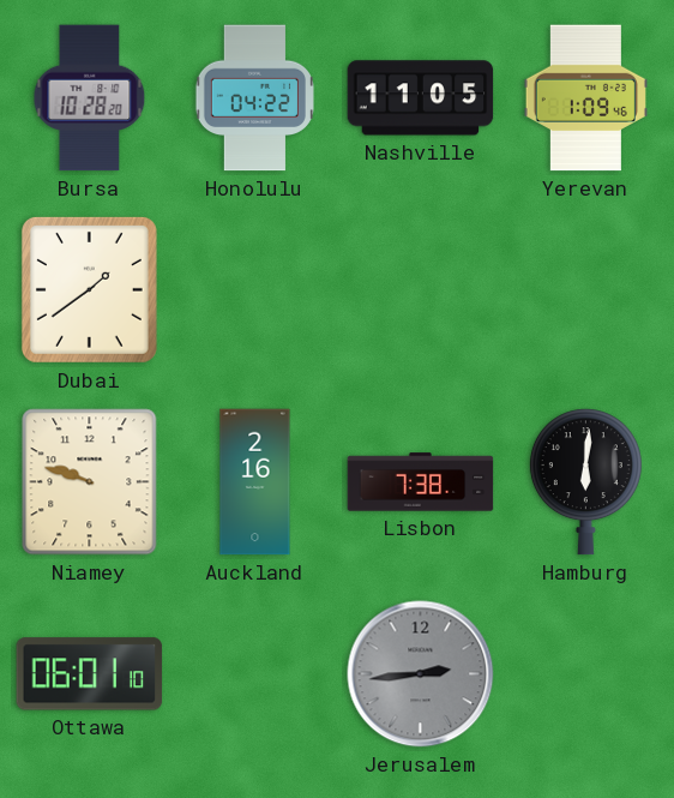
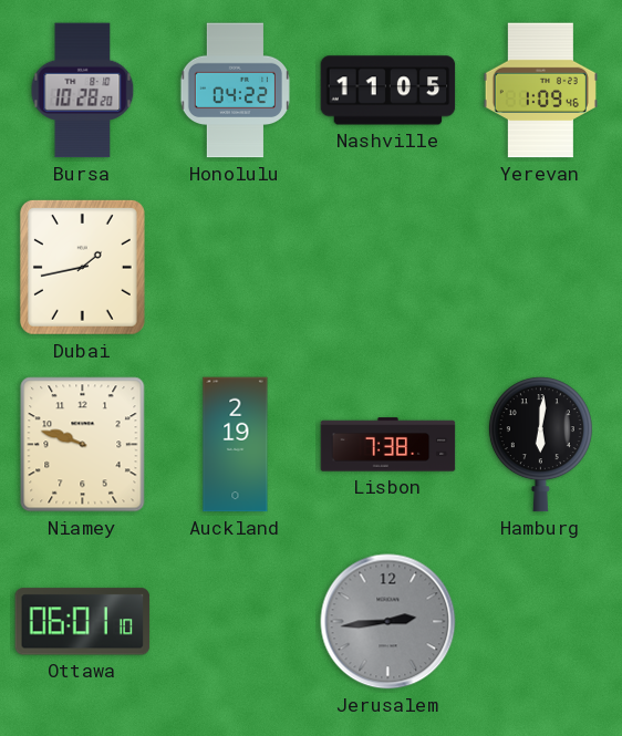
Dubai: 1:39 -> 1:43
Auckland: 2:16 -> 2:19
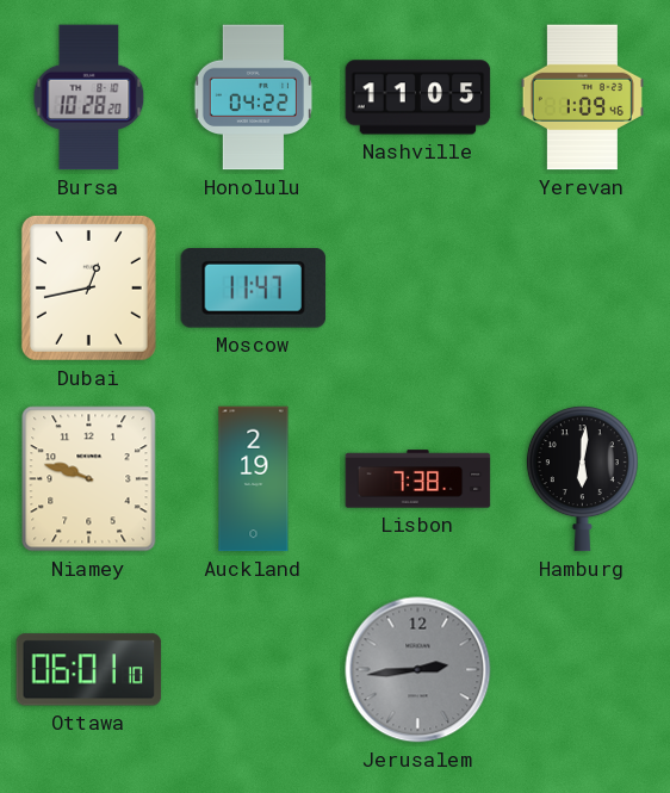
Dubai: 1:43 -> 12:43
Moscow: none -> 11:47
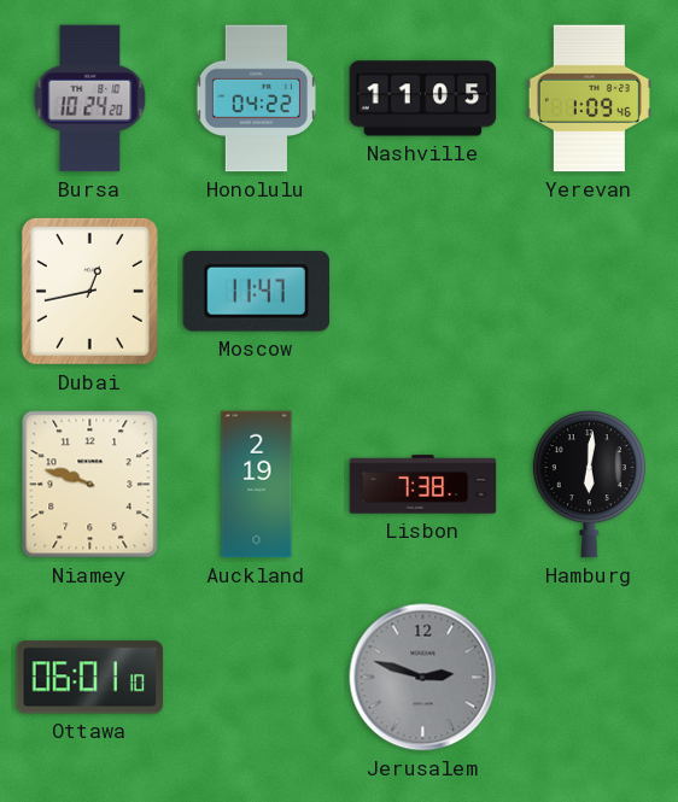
Bursa: 10:28 -> 10:24
Jerusalem: 2:44 -> 2:48
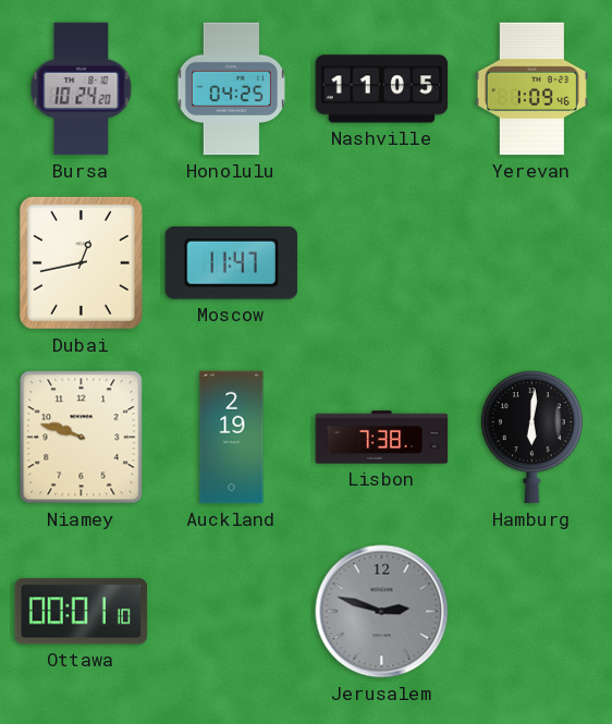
Honolulu: 04:22 -> 04:25
Ottawa: 06:01 -> 00:01
